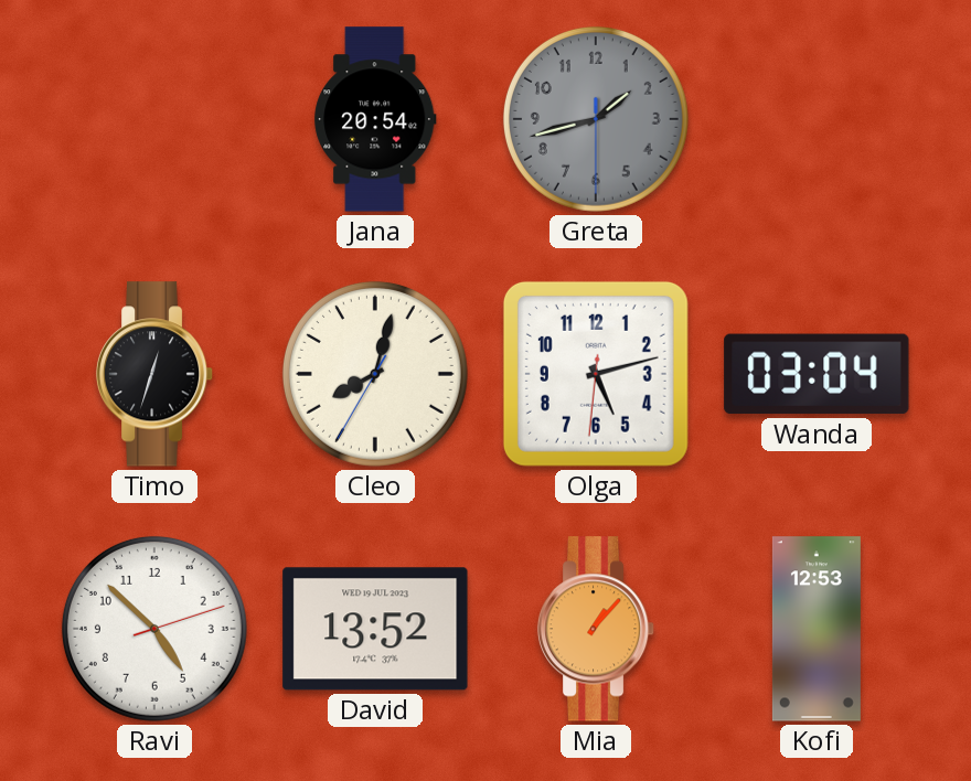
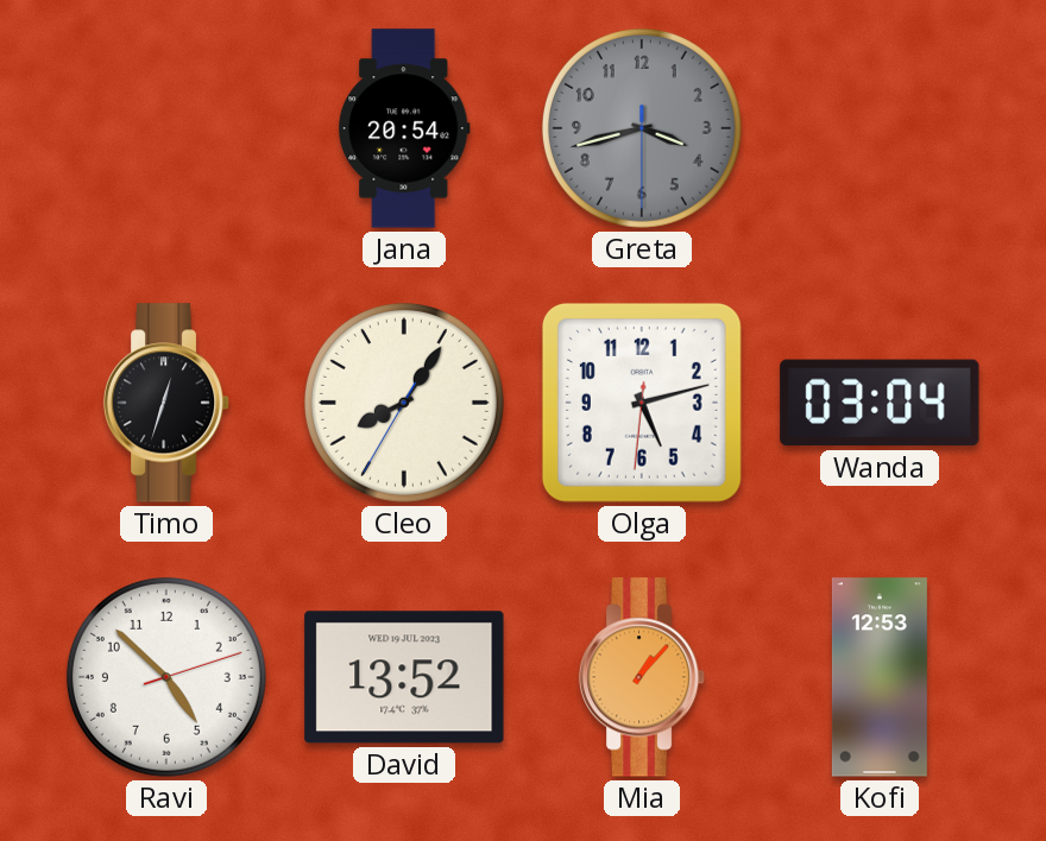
Greta: 1:42 -> 3:42
Cleo: 8:02 -> 8:05
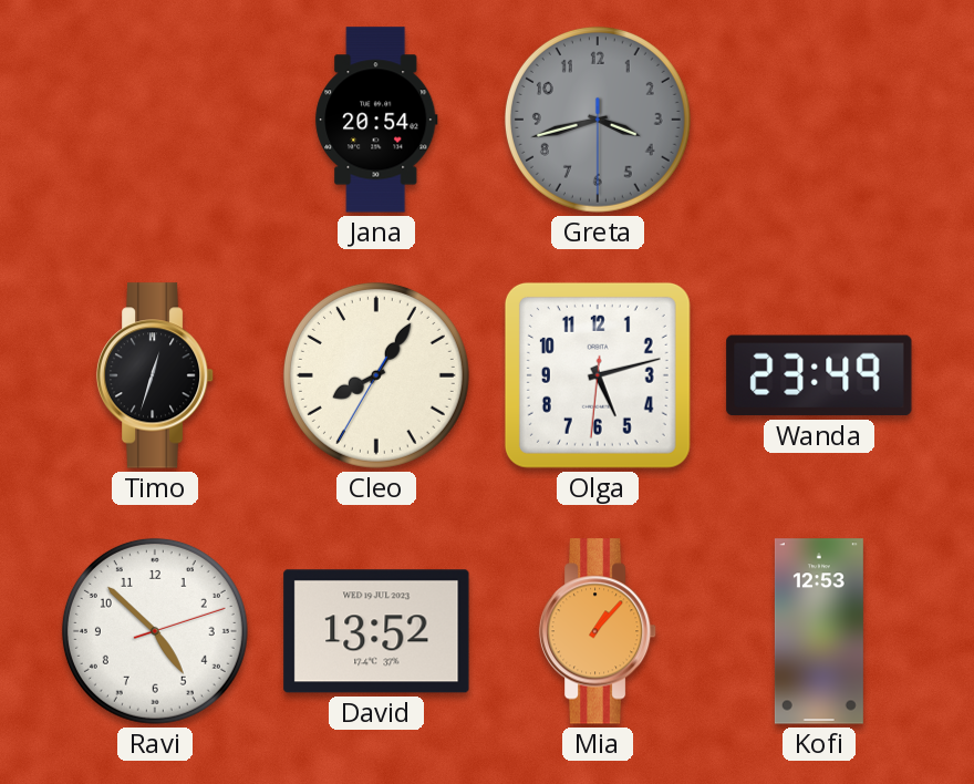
Wanda: 03:04 -> 23:49
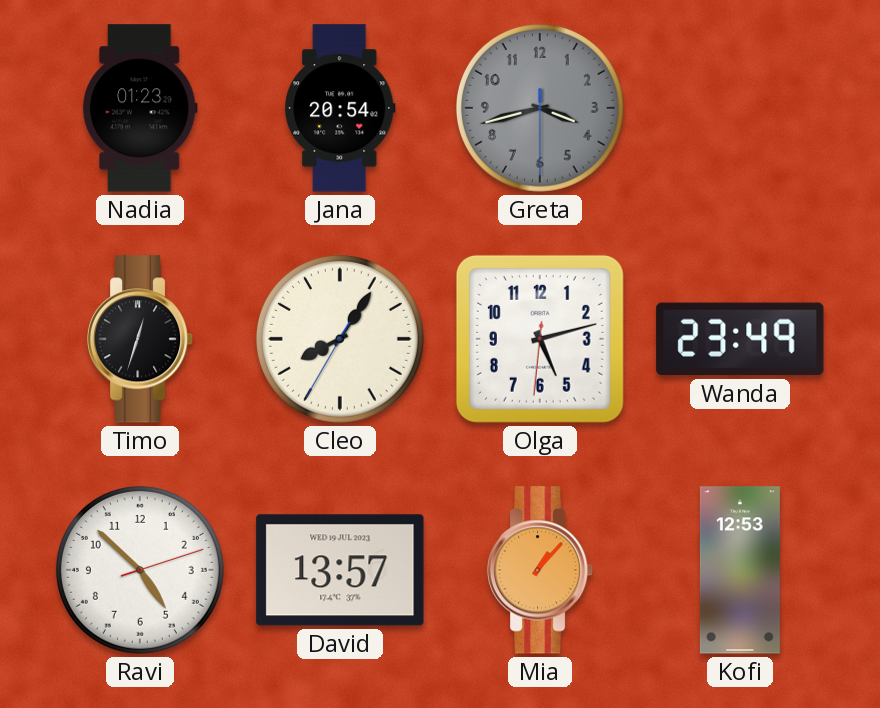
Nadia: none -> 01:23
David: 13:52 -> 13:57
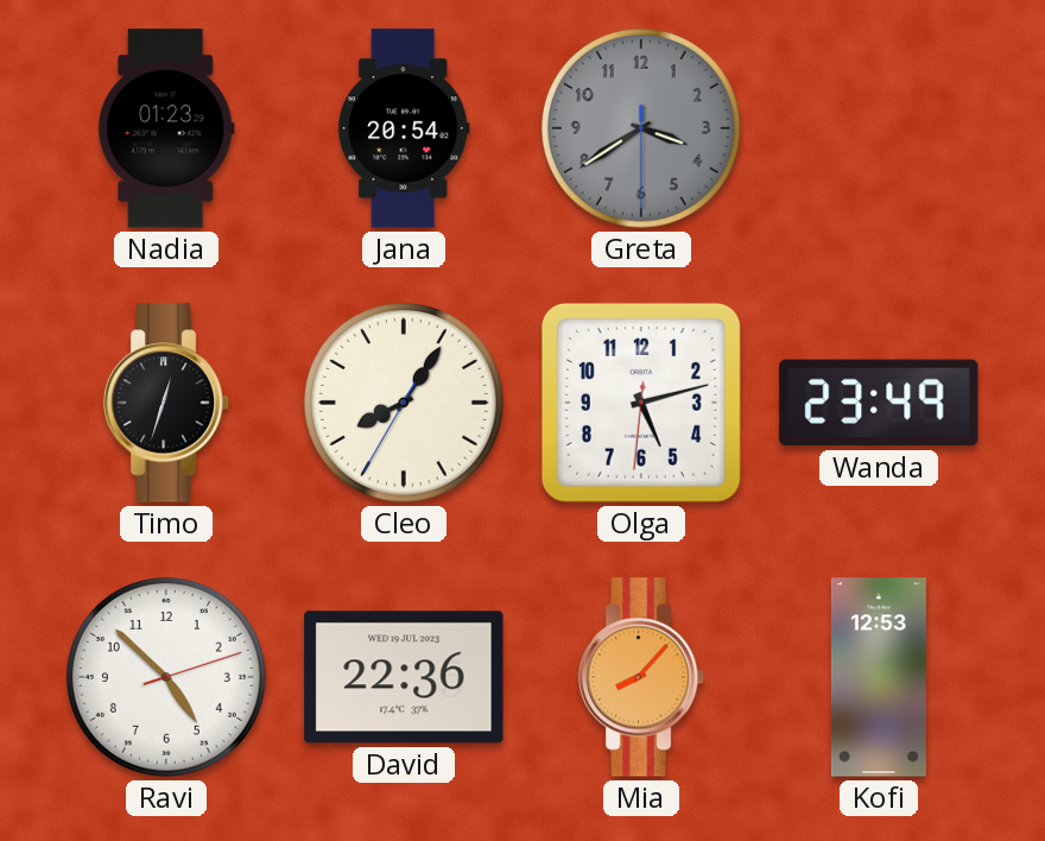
Greta: 3:42 -> 3:39
David: 13:57 -> 22:36
Mia: 1:07 -> 8:07
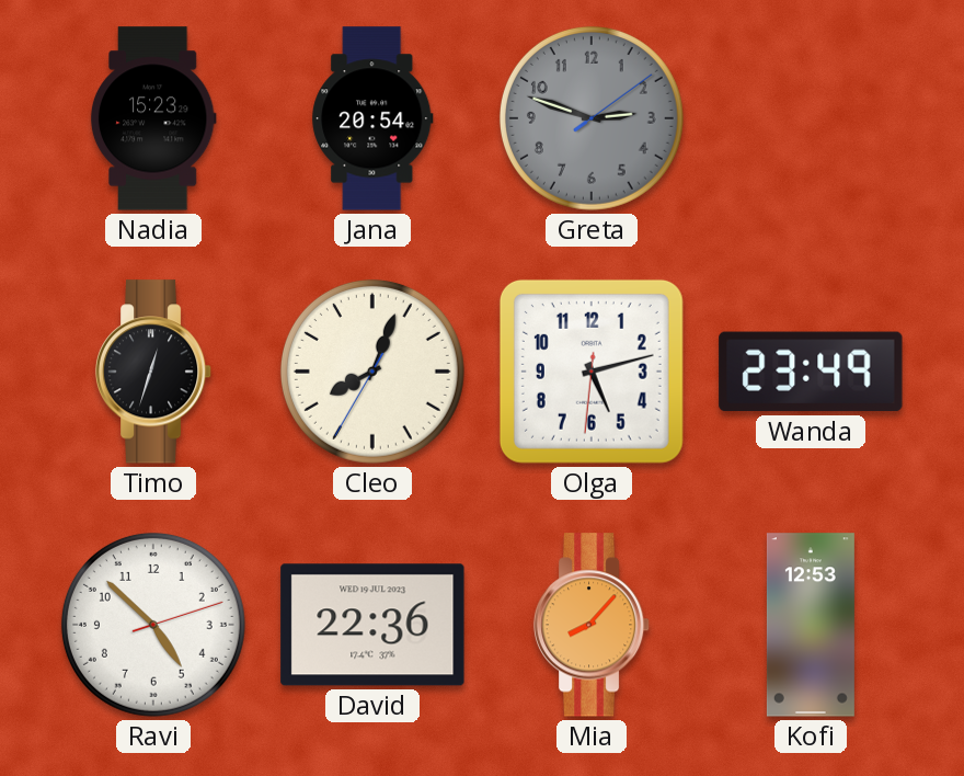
Nadia: 01:23 -> 15:23
Greta: 3:39 -> 2:48
Cleo: 8:05 -> 8:03
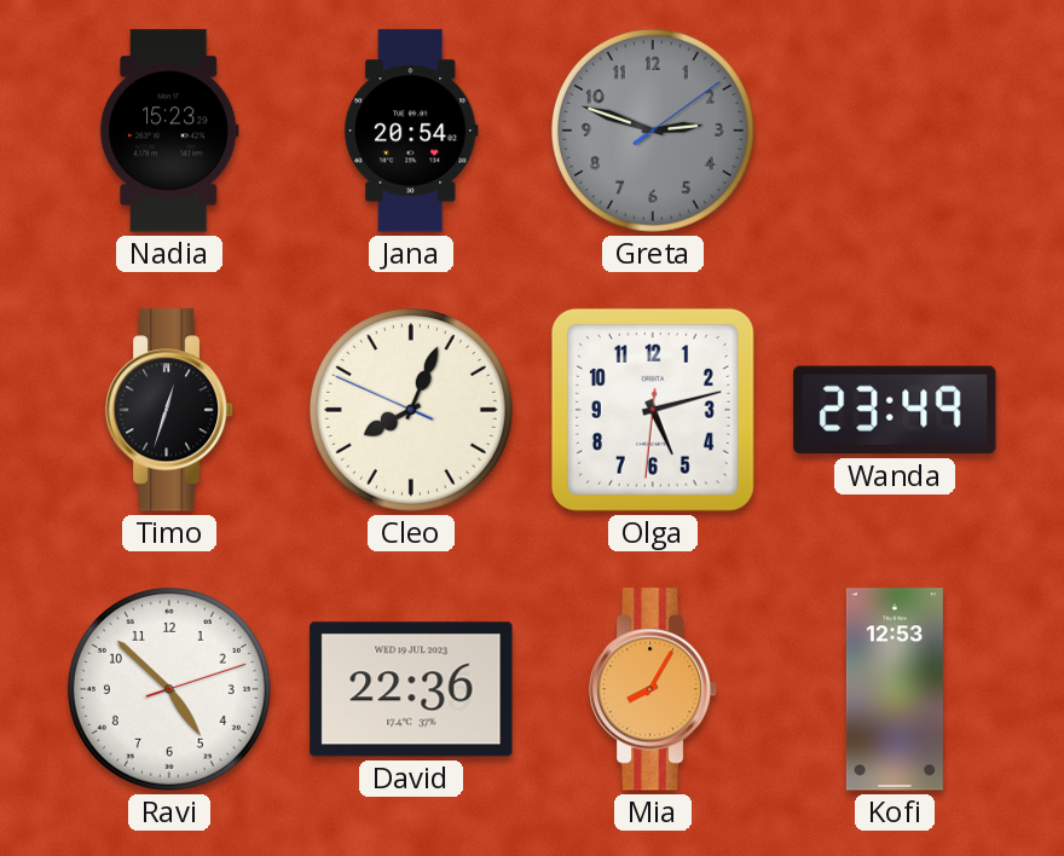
Cleo: 8:03:35 -> 8:03:49
Mia: 8:07 -> 8:05
